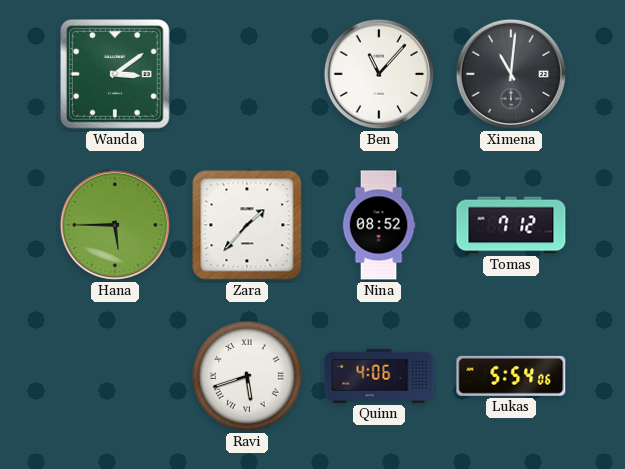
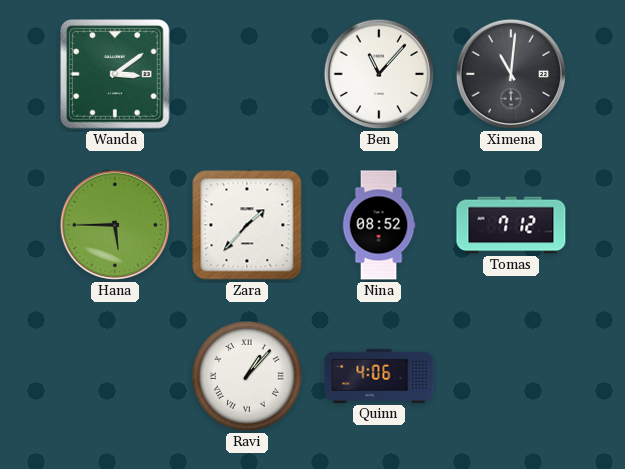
Ravi: 5:42 -> 1:07
Lukas: 5:54 -> none
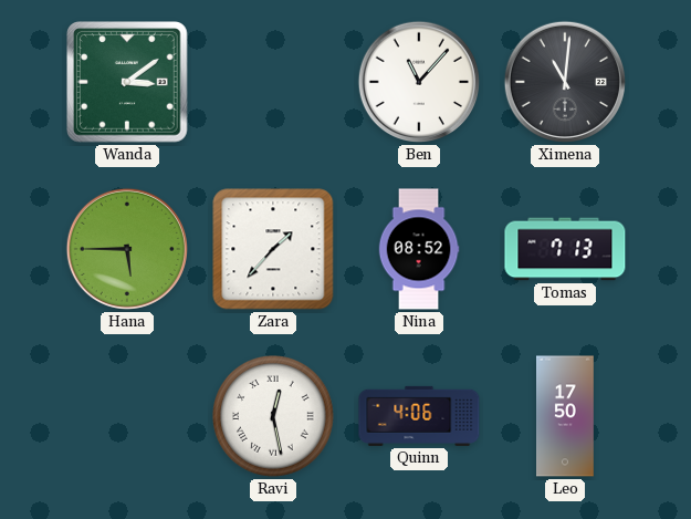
Tomas: 7:12 -> 7:13
Ravi: 1:07 -> 12:28
Leo: none -> 17:50
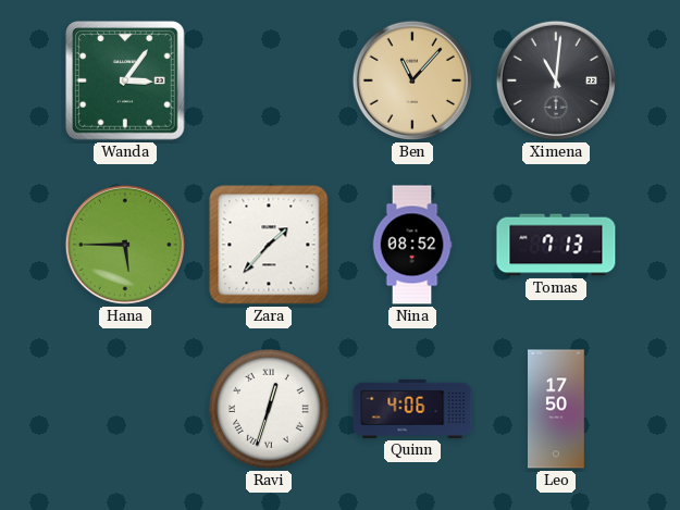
Wanda: 3:09 -> 3:06
Ben dial: white -> champagne
Ravi: 12:28 -> 12:33
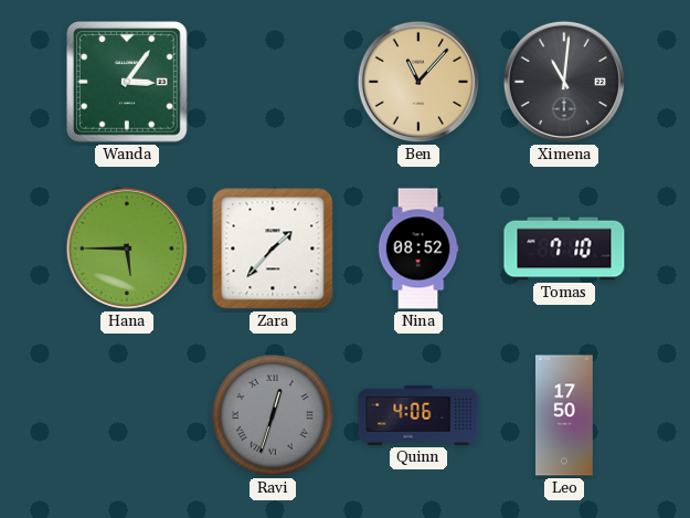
Tomas: 7:13 -> 7:10
Ravi dial: white -> grey
